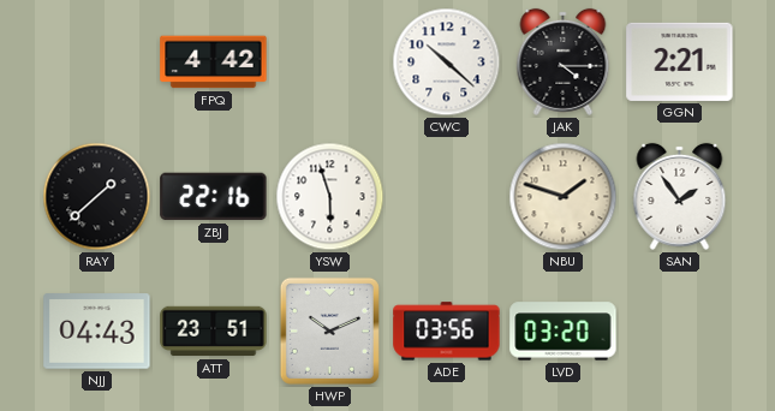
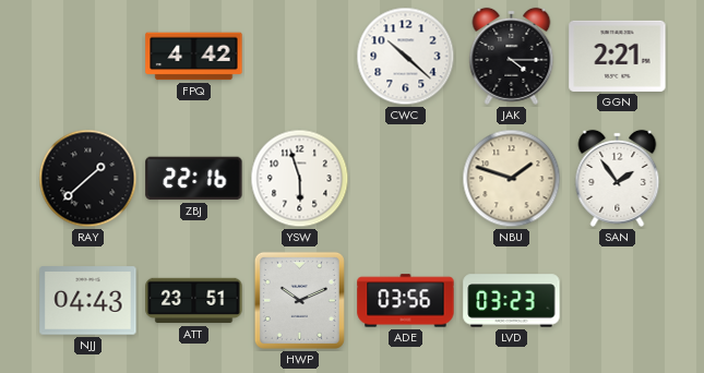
LVD: 03:20 -> 03:23
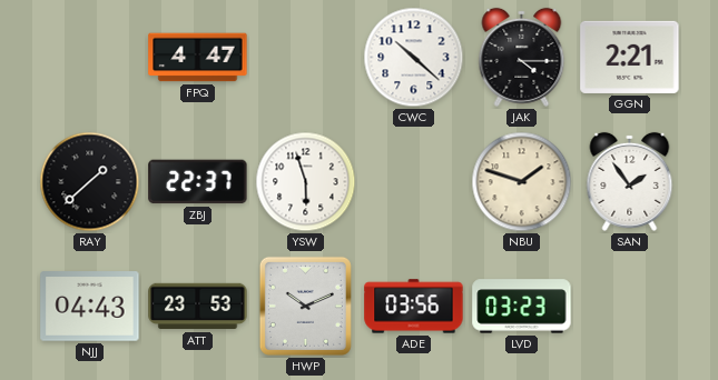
FPQ: 4:42 -> 4:47
ZBJ: 22:16 -> 22:37
ATT: 23:51 -> 23:53
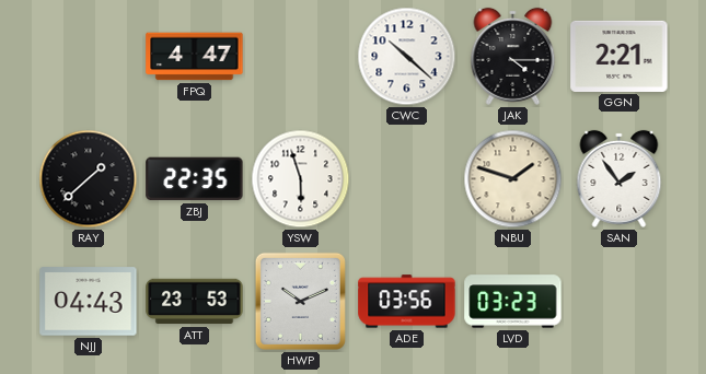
ZBJ: 22:37 -> 22:35
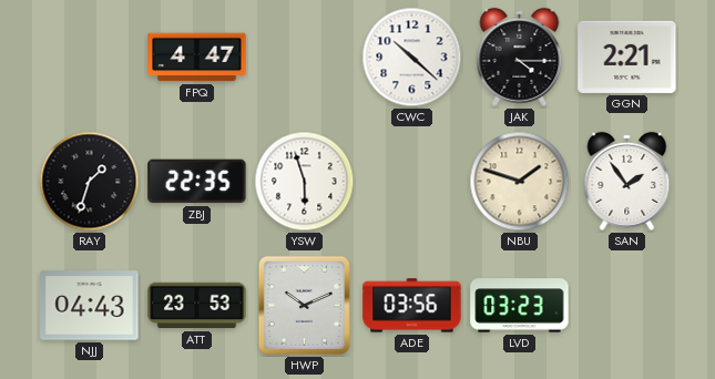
RAY: 1:38 -> 1:33
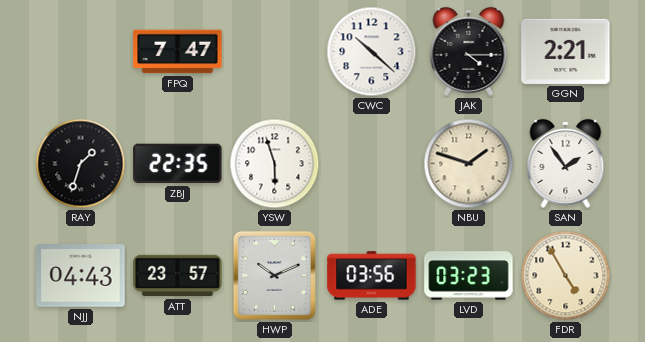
FPQ: 4:47 -> 7:47
ATT: 23:53 -> 23:57
FDR: none -> 4:55
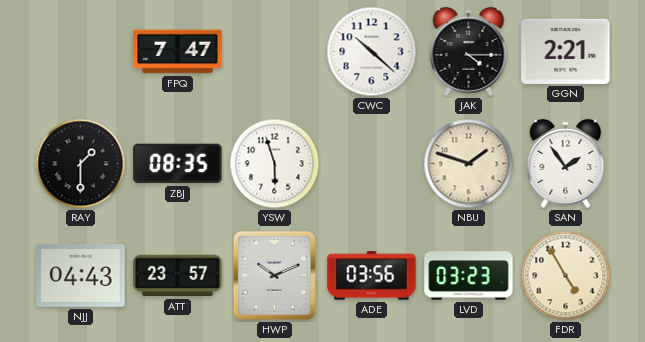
RAY: 1:33 -> 1:30
ZBJ: 22:35 -> 08:35
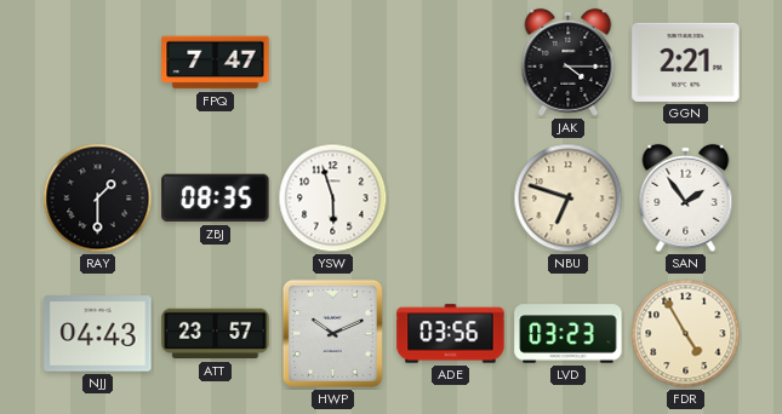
CWC: 10:22 -> none
NBU: 1:48 -> 6:48
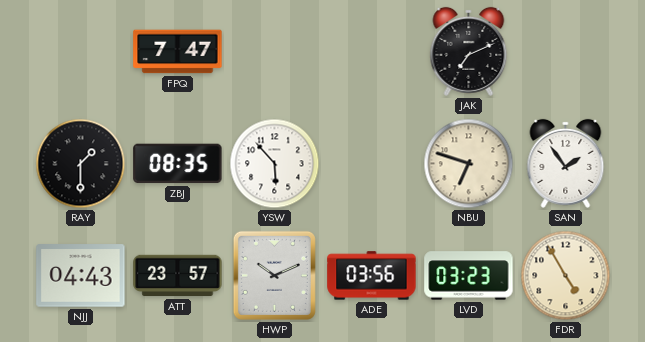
JAK: 4:15 -> 7:11
GGN: 2:21 -> none
YSW: 5:57 -> 5:53
